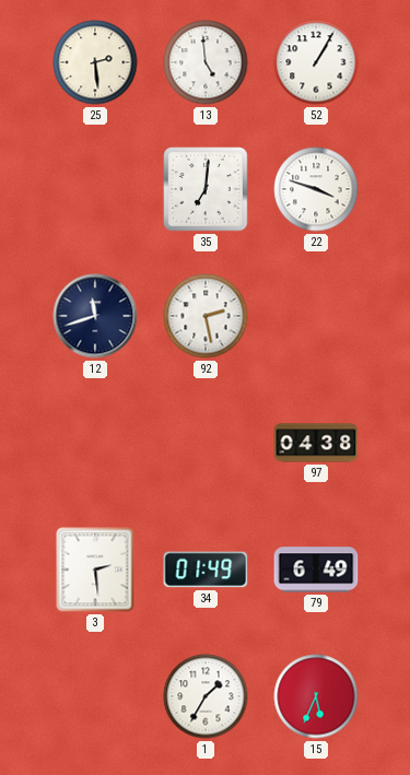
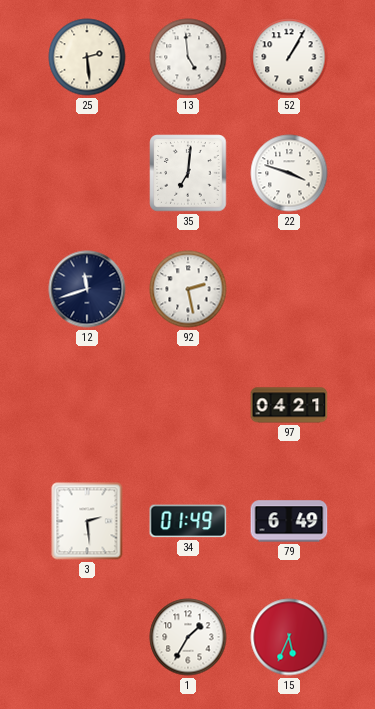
97: 04:38 -> 04:21
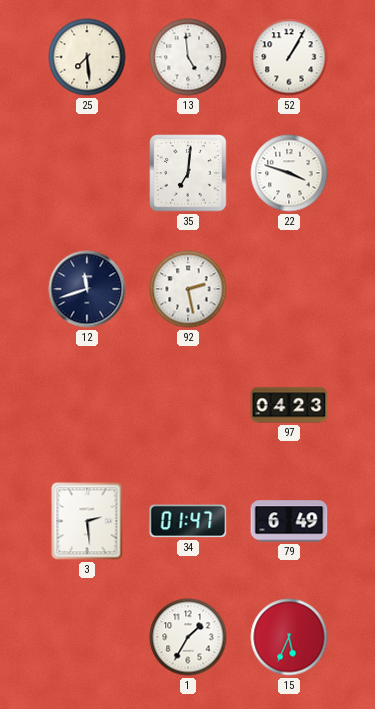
25: 2:29 -> 7:29
97: 04:21 -> 04:23
34: 01:49 -> 01:47
